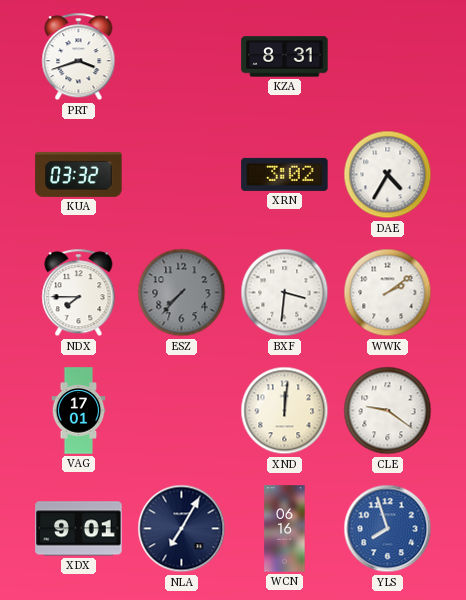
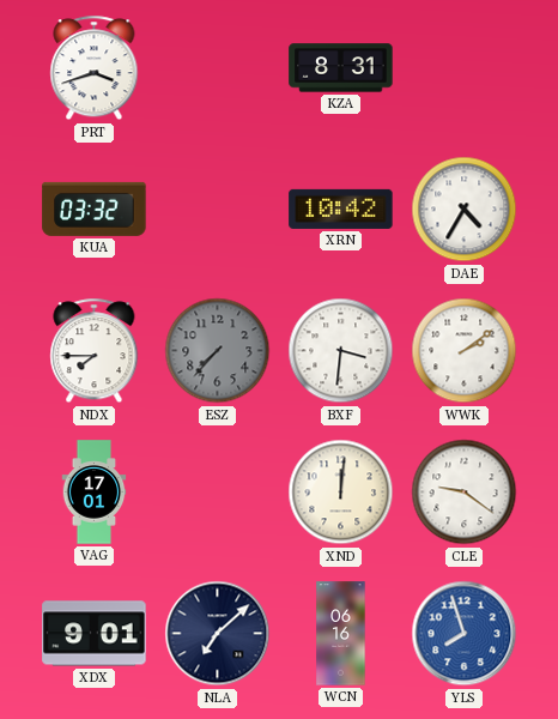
XRN: 3:02 -> 10:42
NLA: 7:05 -> 7:08
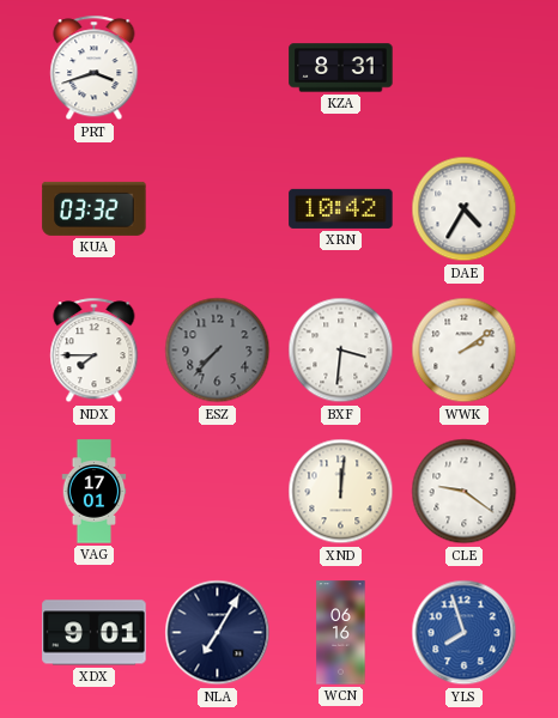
NLA: 7:08 -> 7:05
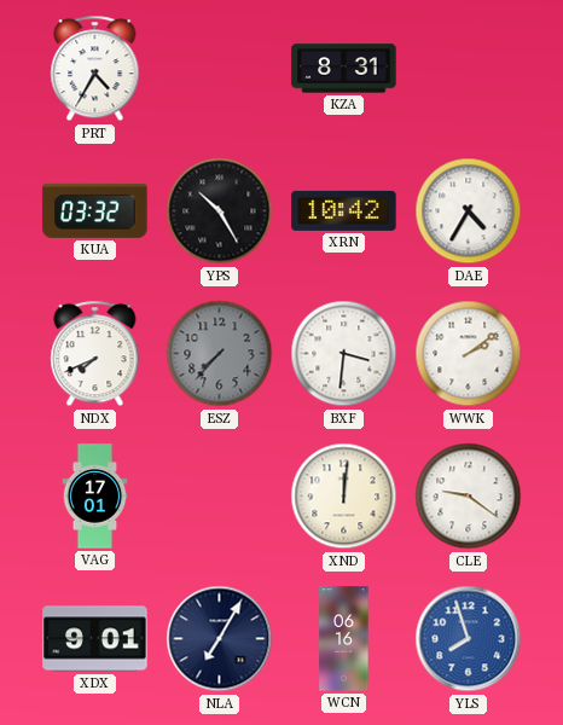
PRT: 3:42 -> 4:35
YPS: none -> 10:25
NDX: 7:45 -> 7:41
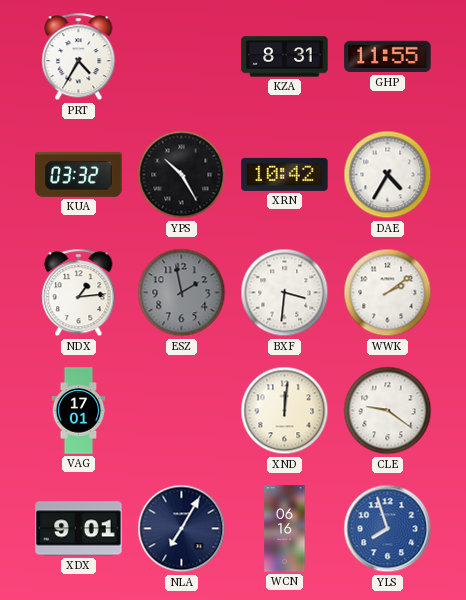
GHP: none -> 11:55
NDX: 7:41 -> 1:14
ESZ: 7:37 -> 1:58
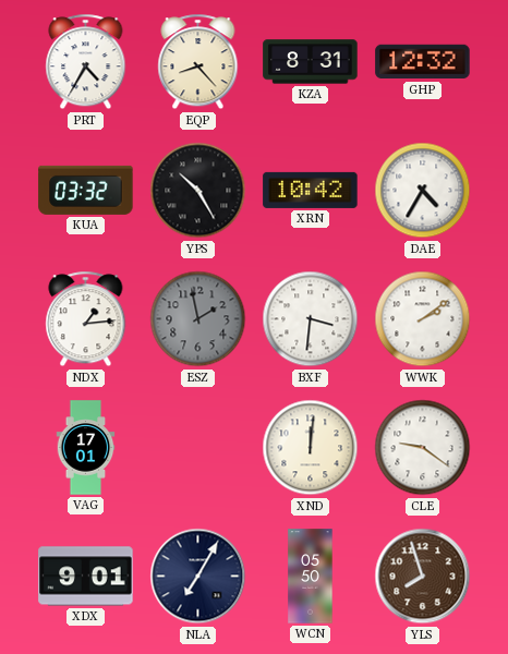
EQP: none -> 8:23
GHP: 11:55 -> 12:32
WCN: 06:16 -> 05:50
YLS dial: blue -> brown
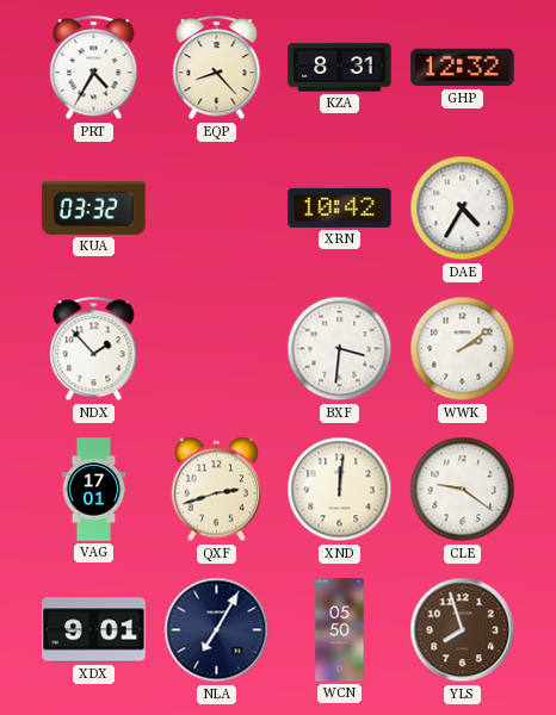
YPS: 10:25 -> none
NDX: 1:14 -> 1:53
ESZ: 1:58 -> none
QXF: none -> 2:42
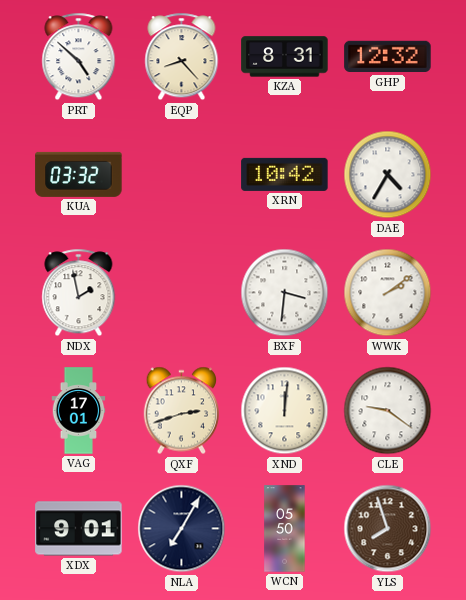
PRT: 4:35 -> 4:52
NDX: 1:53 -> 1:58
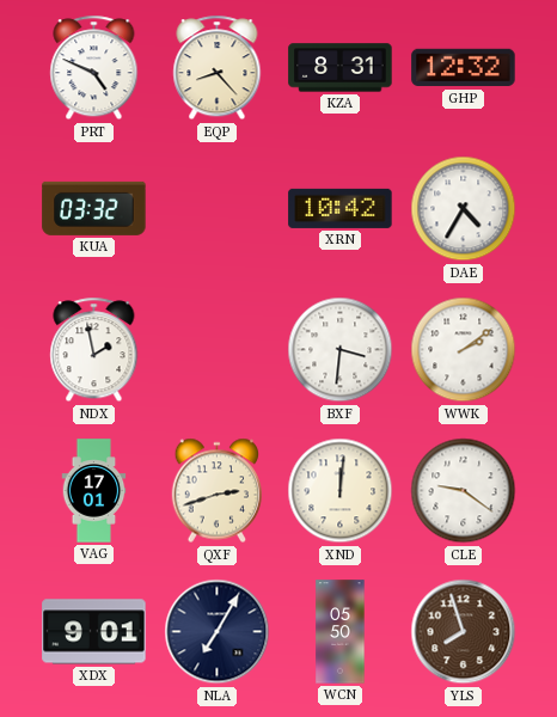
PRT: 4:52 -> 4:49
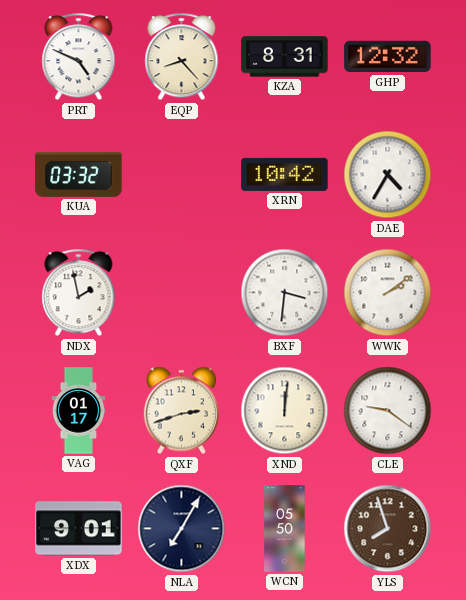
VAG: 17:01 -> 01:17
